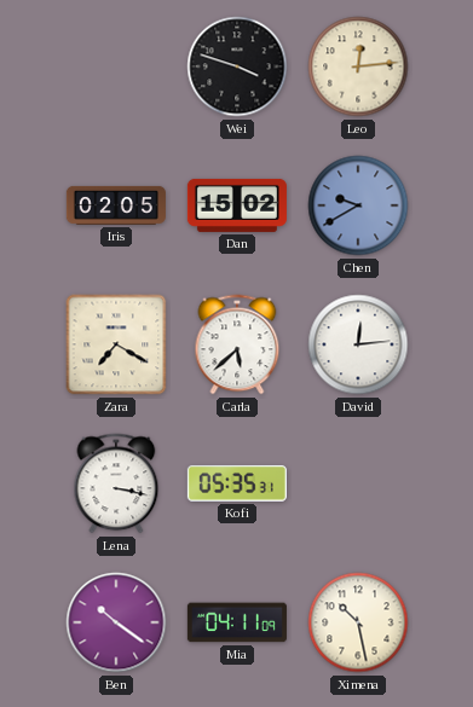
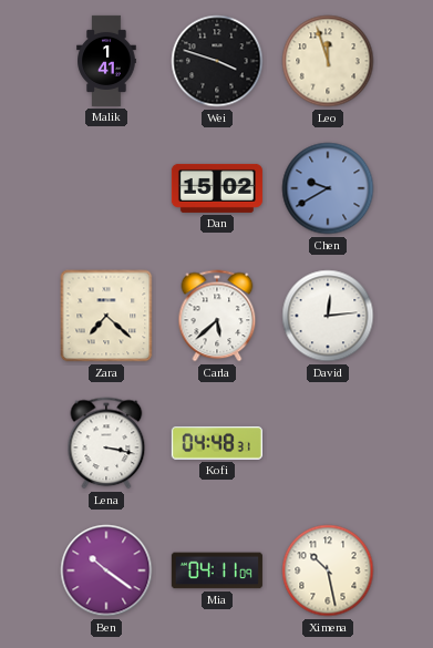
Malik: none -> 1:41
Leo: 12:14 -> 11:57
Iris: 02:05 -> none
Zara: 7:20 -> 7:22
Kofi: 05:35 -> 04:48
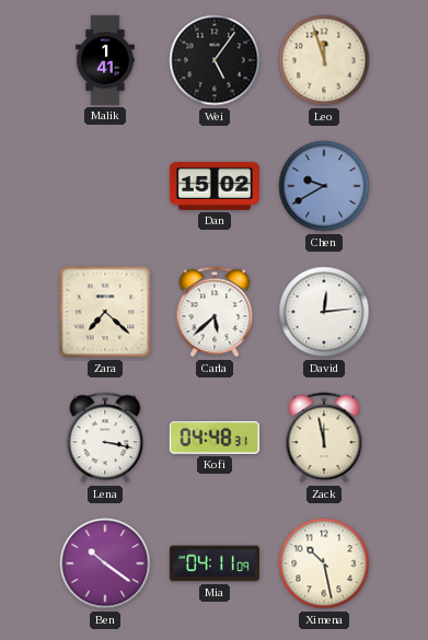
Wei: 3:48 -> 5:06
Zack: none -> 11:58
